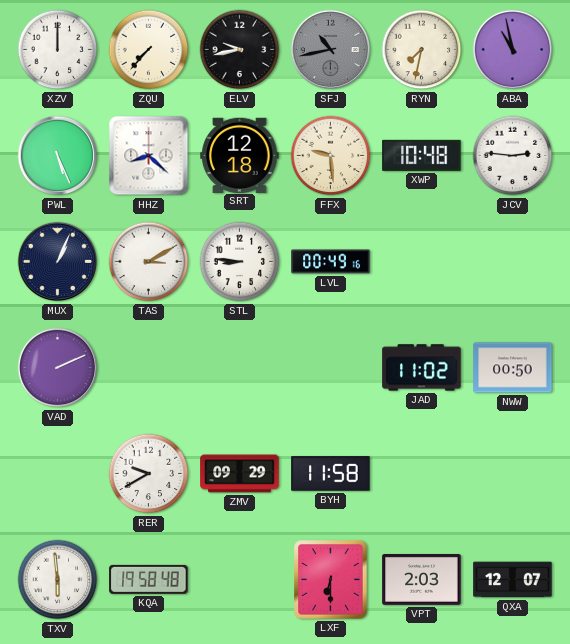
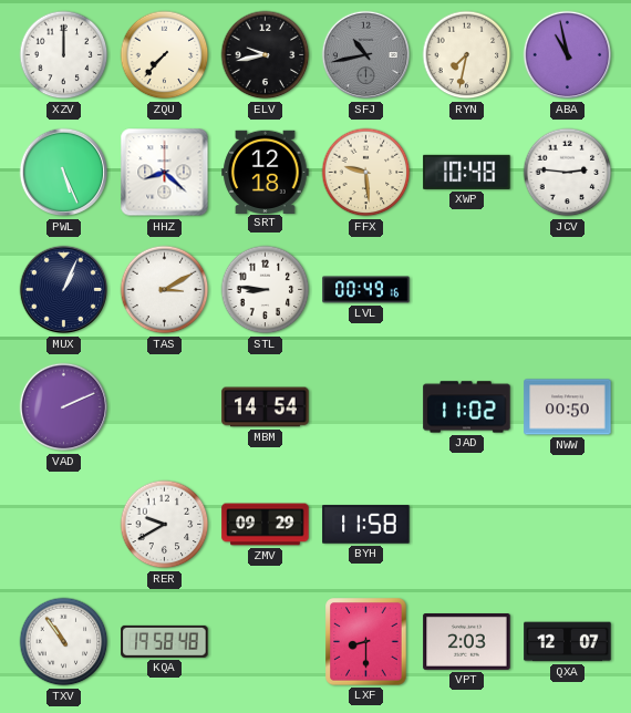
MBM: none -> 14:54
TXV: 5:59 -> 10:54
LXF: 6:30 -> 8:30
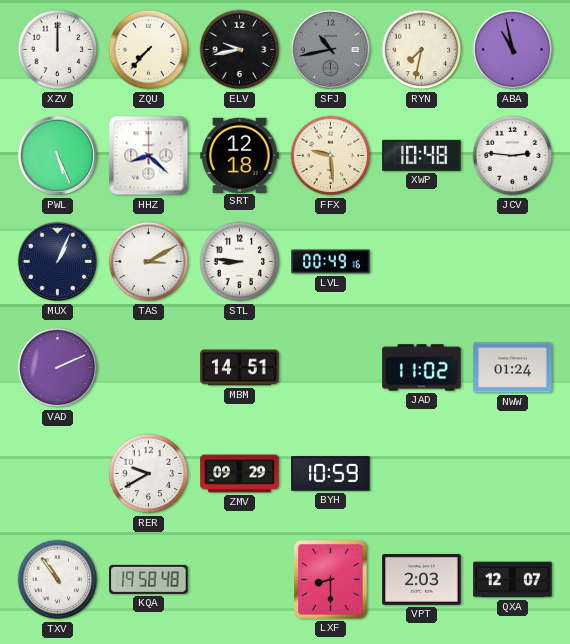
MBM: 14:54 -> 14:51
NWW: 00:50 -> 01:24
BYH: 11:58 -> 10:59
